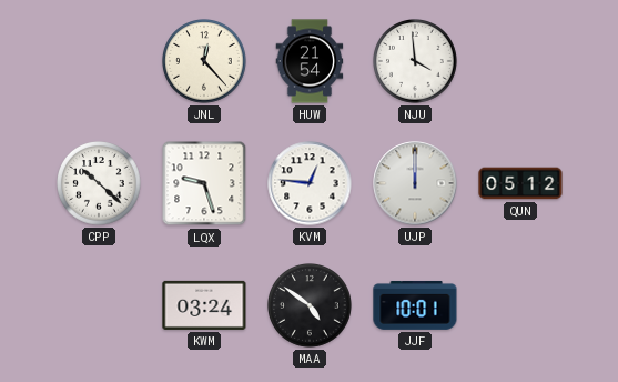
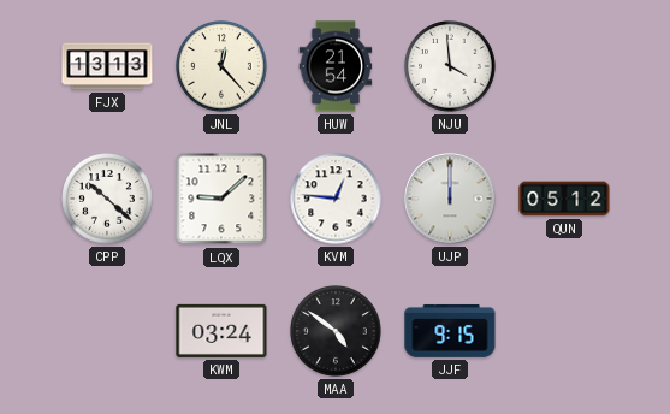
FJX: none -> 13:13
LQX: 9:27 -> 9:08
JJF: 10:01 -> 9:15
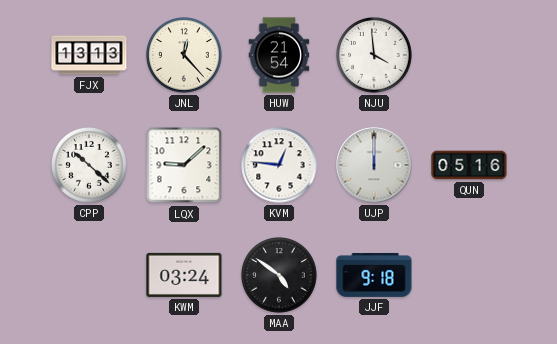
QUN: 05:12 -> 05:16
JJF: 9:15 -> 9:18
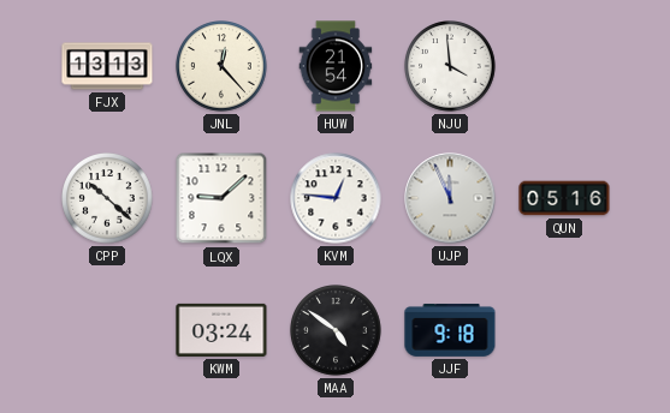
UJP: 12:00 -> 11:56
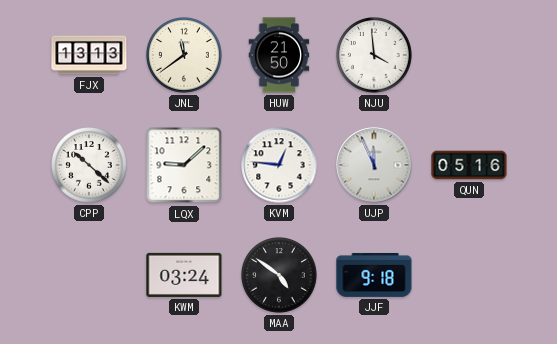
JNL: 12:23 -> 11:39
HUW: 21:54 -> 21:50
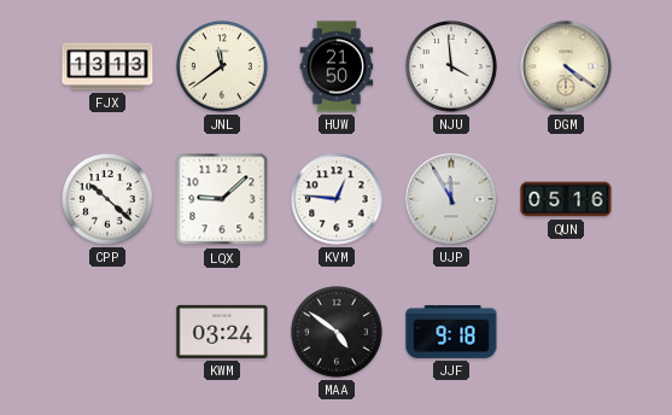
DGM: none -> 4:21
UJP: 11:56 -> 11:55
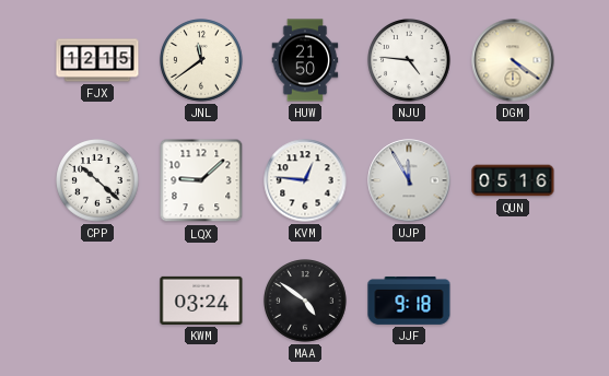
FJX: 13:13 -> 12:15
NJU: 3:59 -> 4:46
